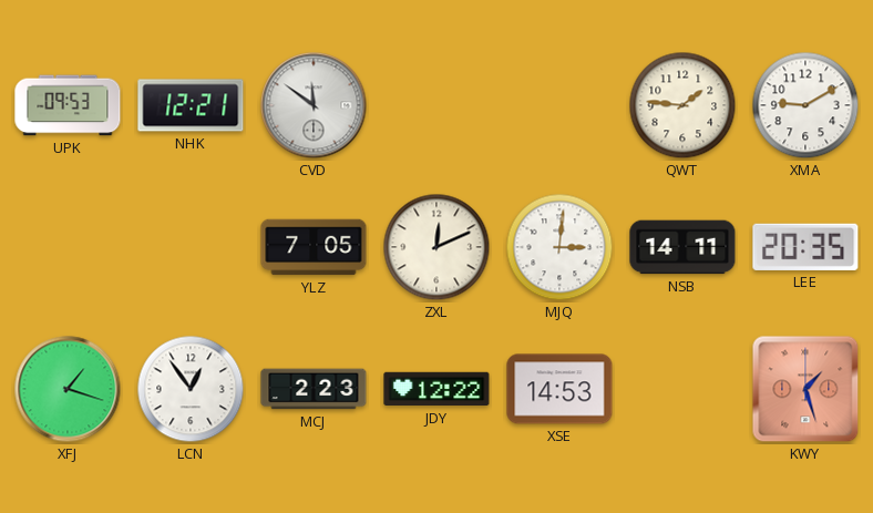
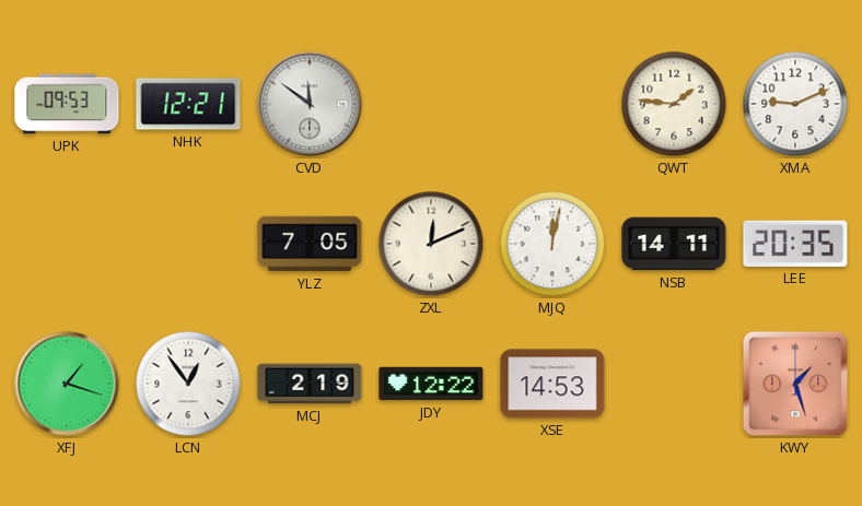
XMA: 9:10 -> 9:11
MJQ: 3:01 -> 12:02
MCJ: 2:23 -> 2:19
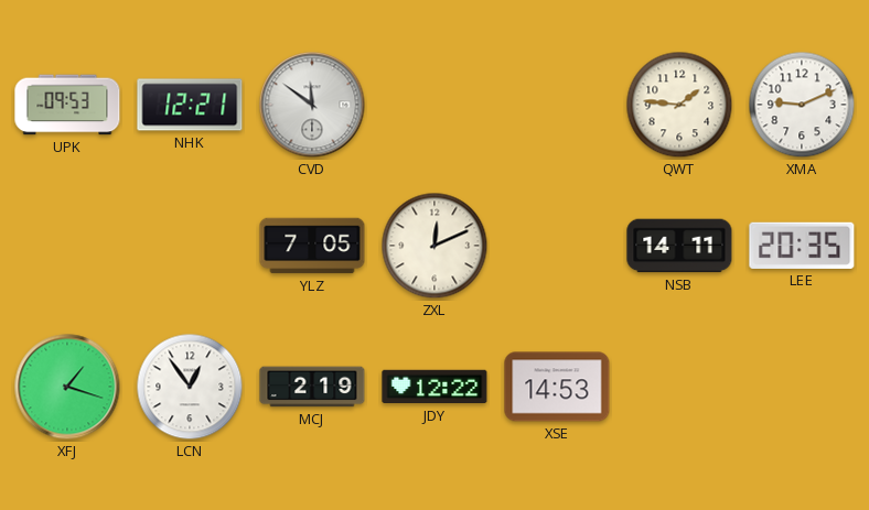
MJQ: 12:02 -> none
KWY: 1:27 -> none
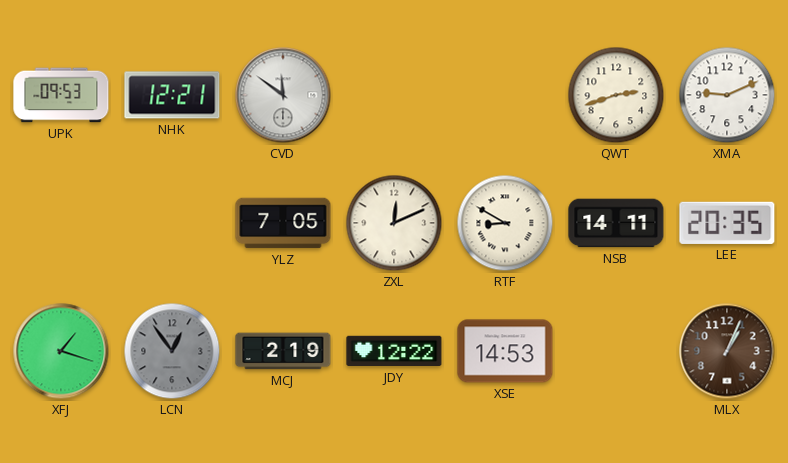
QWT: 1:46 -> 2:42
RTF: none -> 8:50
LCN dial: white -> grey
MLX: none -> 1:04
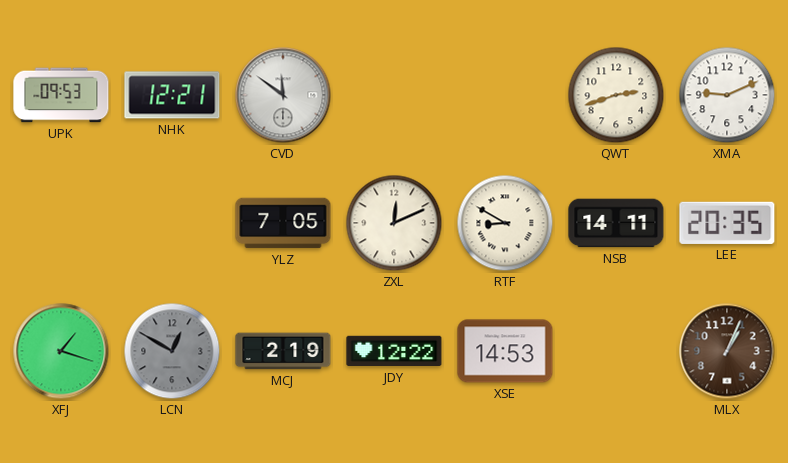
LCN: 12:54 -> 12:50
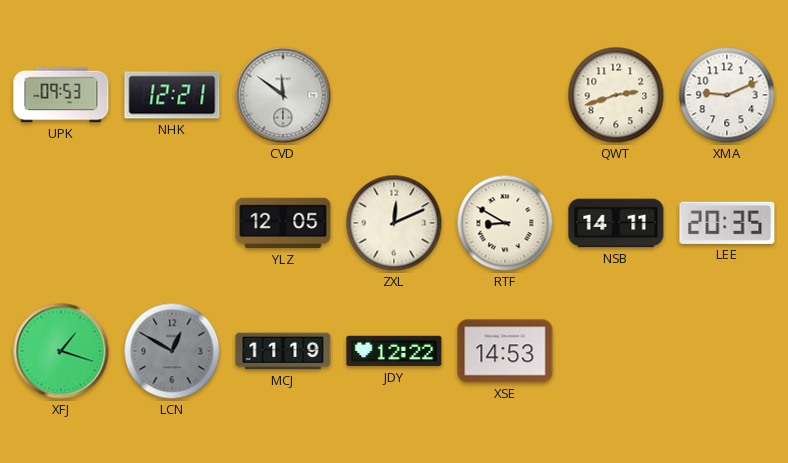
YLZ: 7:05 -> 12:05
MCJ: 2:19 -> 11:19
MLX: 1:04 -> none
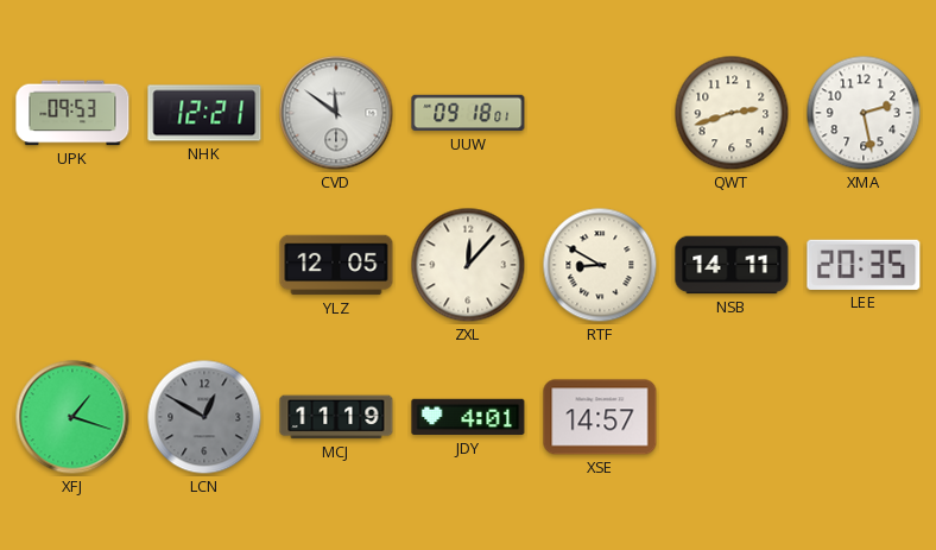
UUW: none -> 09:18
XMA: 9:11 -> 2:28
ZXL: 12:11 -> 12:07
JDY: 12:22 -> 4:01
XSE: 14:53 -> 14:57
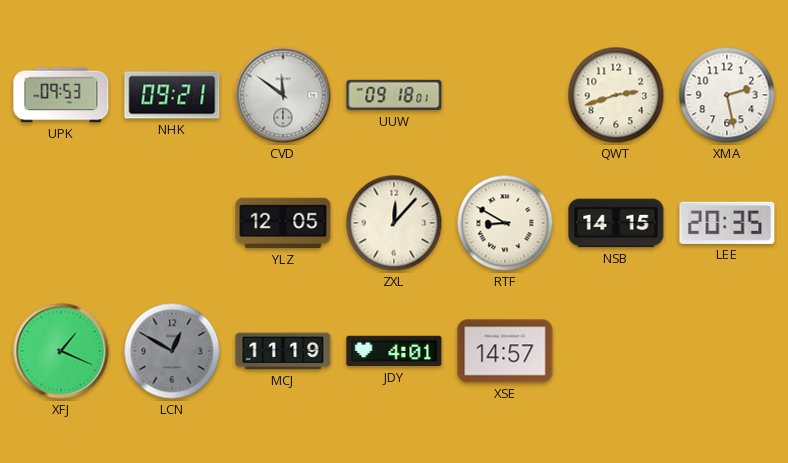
NHK: 12:21 -> 09:21
NSB: 14:11 -> 14:15
XFJ: 1:18 -> 1:19
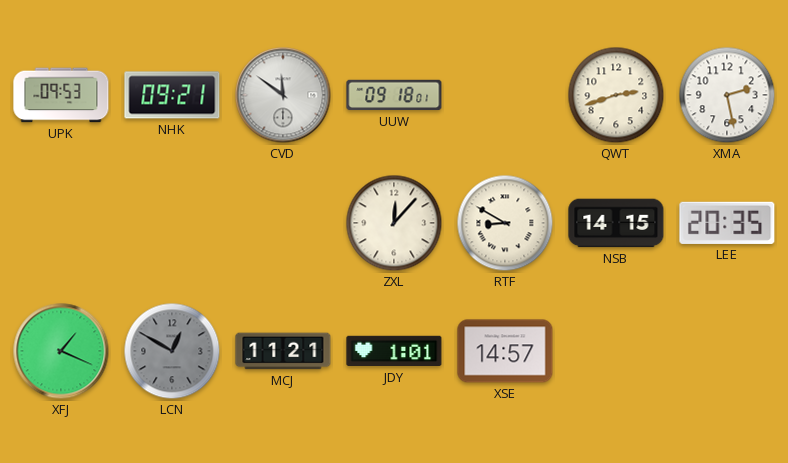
YLZ: 12:05 -> none
MCJ: 11:19 -> 11:21
JDY: 4:01 -> 1:01
